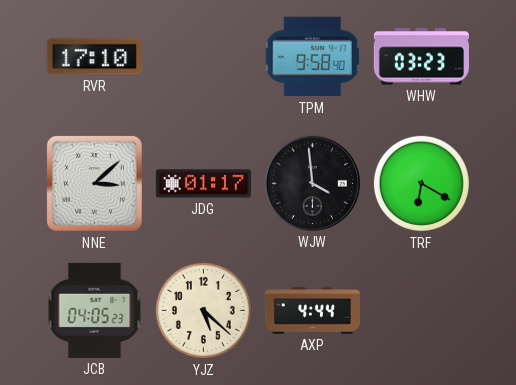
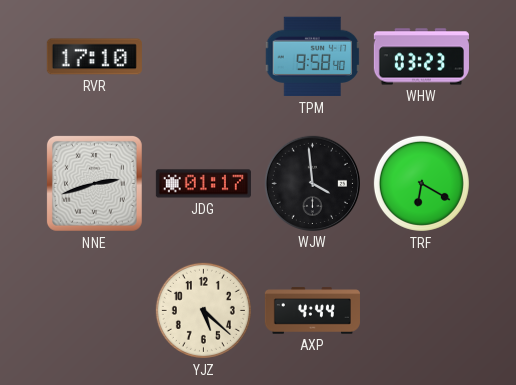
NNE: 3:08 -> 2:42
JCB: 04:05 -> none
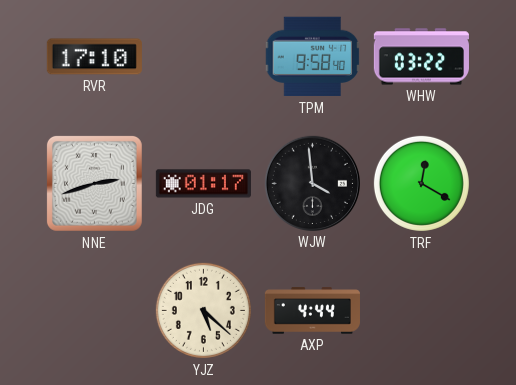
WHW: 03:23 -> 03:22
TRF: 6:20 -> 12:20
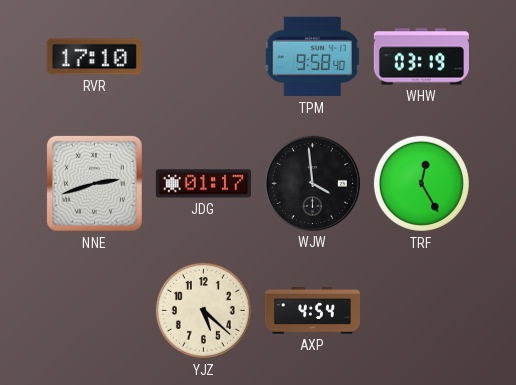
WHW: 03:22 -> 03:19
TRF: 12:20 -> 12:25
AXP: 4:44 -> 4:54
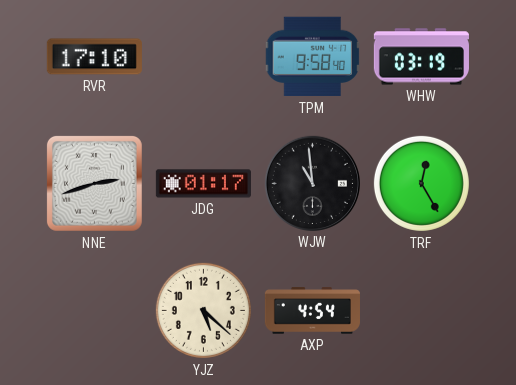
WJW: 3:59 -> 10:59
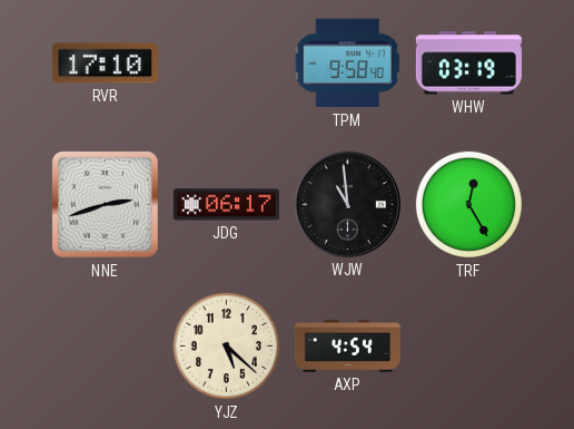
JDG: 01:17 -> 06:17
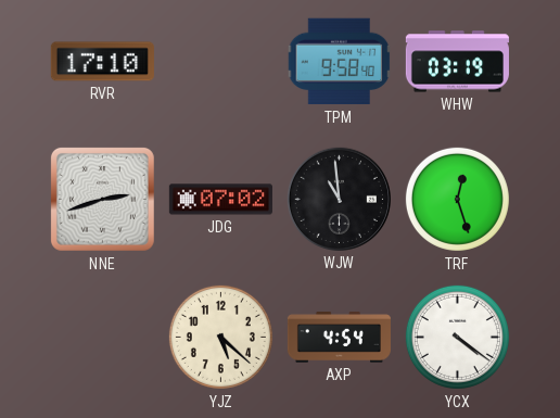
JDG: 06:17 -> 07:02
TRF: 12:25 -> 12:27
YCX: none -> 4:21
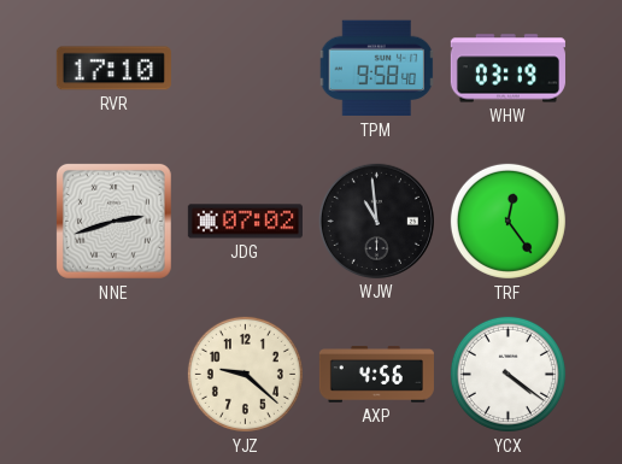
TRF: 12:27 -> 12:24
YJZ: 5:22 -> 9:22
AXP: 4:54 -> 4:56
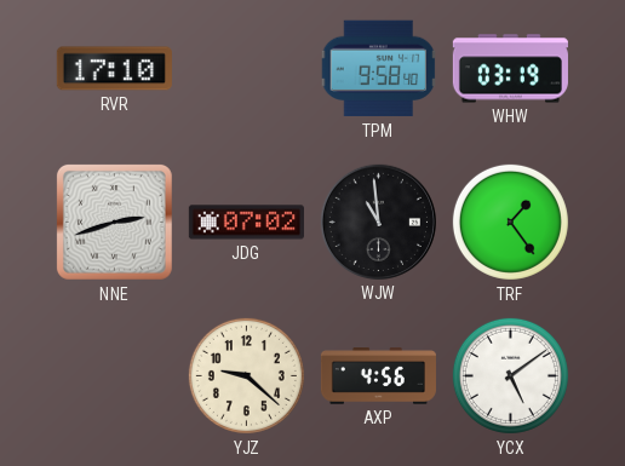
TRF: 12:24 -> 1:24
YCX: 4:21 -> 5:09
